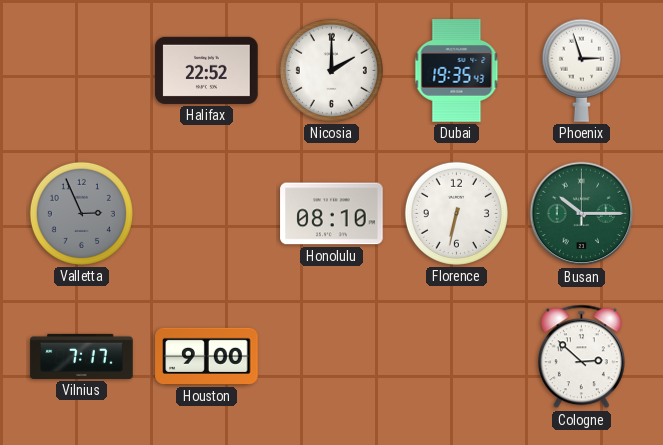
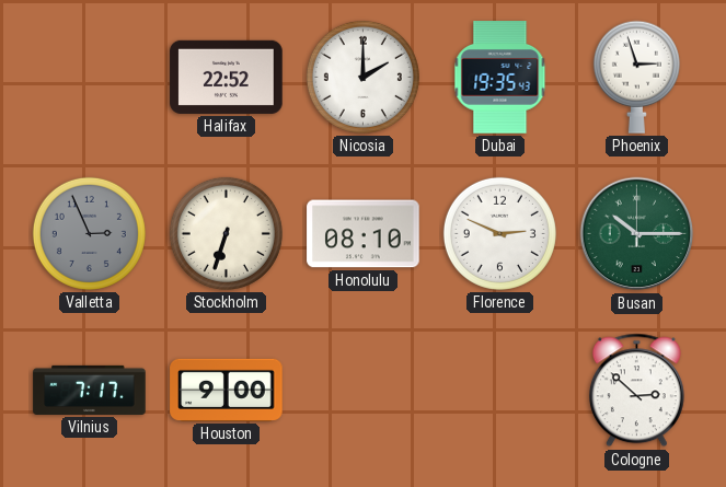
Stockholm: none -> 6:33
Florence: 6:32 -> 2:49
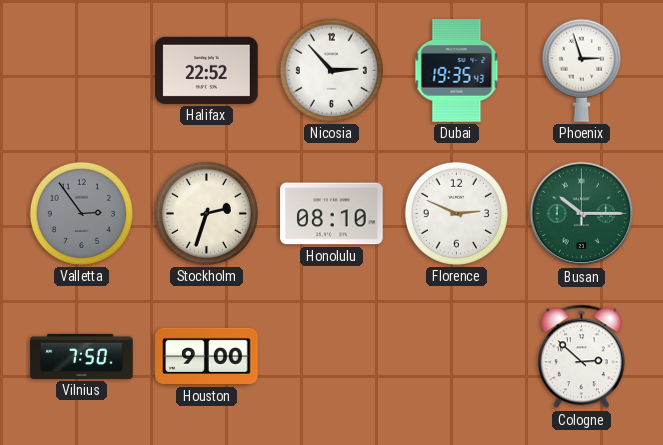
Nicosia: 2:00 -> 2:53
Valletta: 2:56 -> 2:54
Stockholm: 6:33 -> 2:33
Vilnius: 7:17 -> 7:50
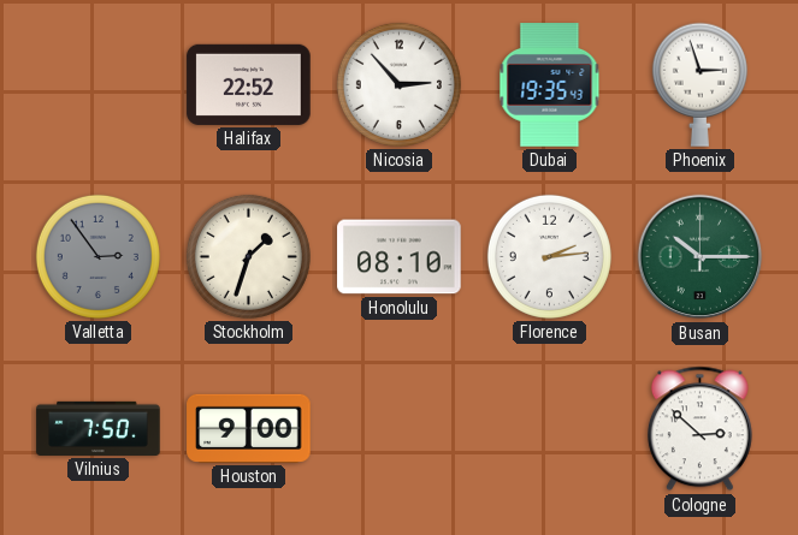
Stockholm: 2:33 -> 1:33
Florence: 2:49 -> 2:14
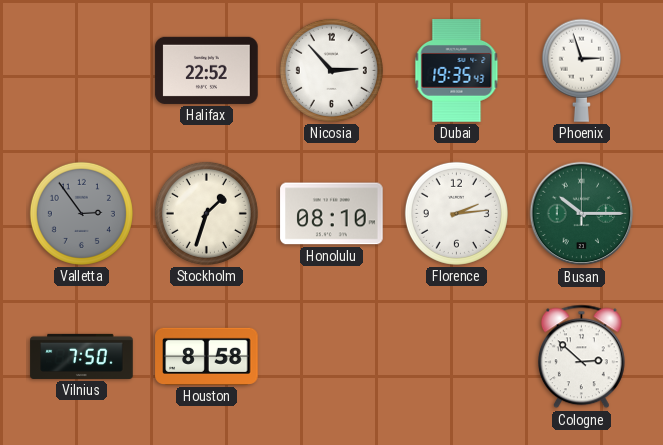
Houston: 9:00 -> 8:58
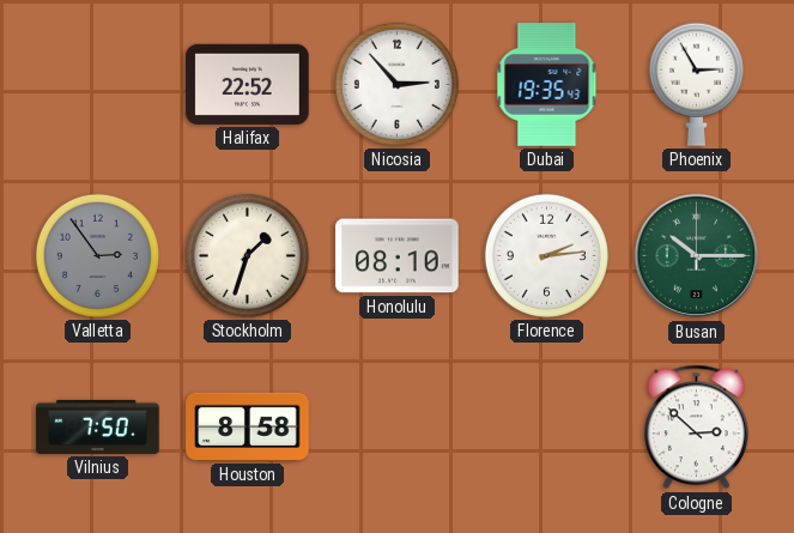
Phoenix: 2:57 -> 2:55
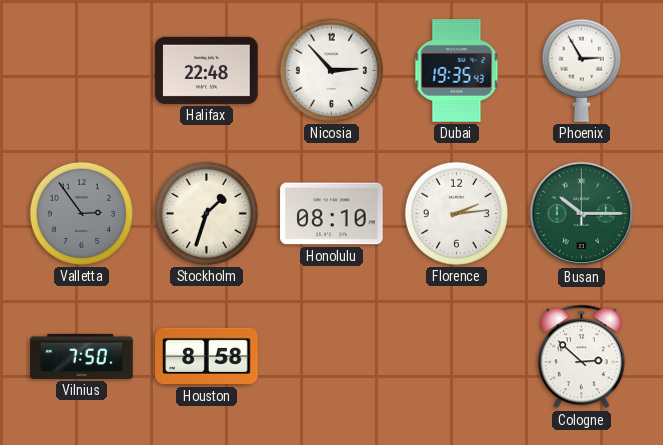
Halifax: 22:52 -> 22:48
